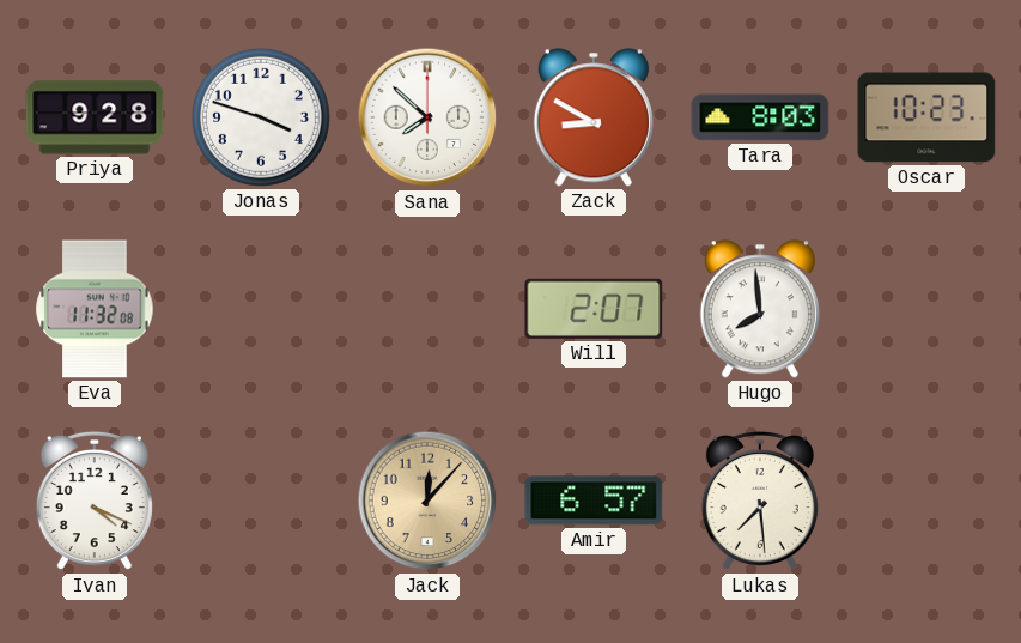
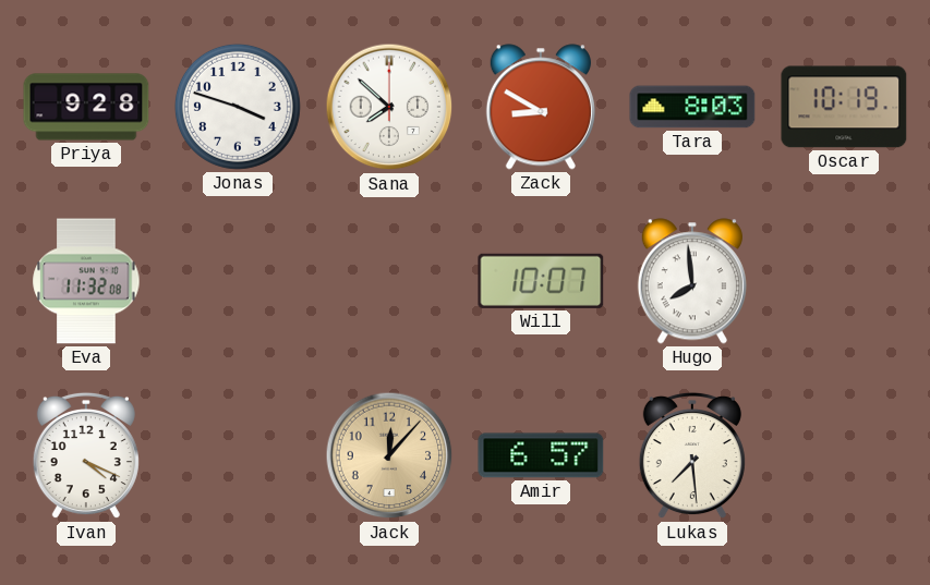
Oscar: 10:23 -> 10:19
Will: 2:07 -> 10:07
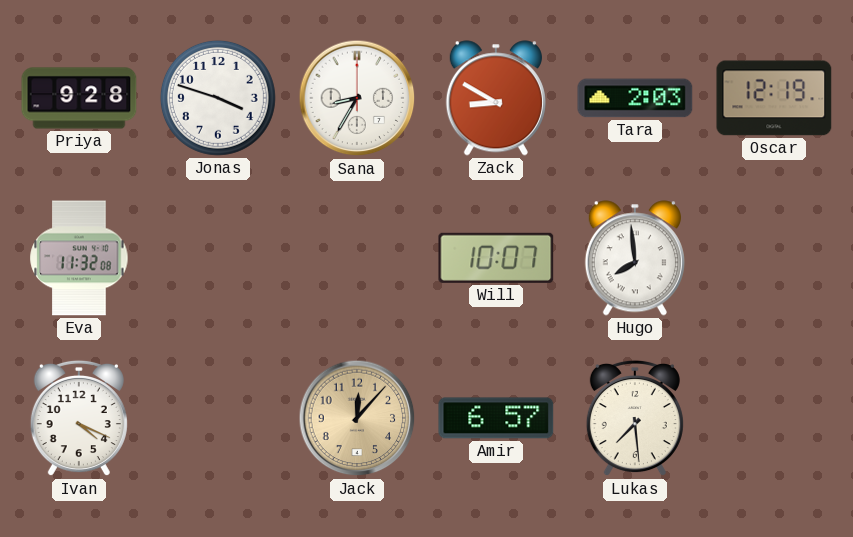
Sana: 7:52 -> 8:35
Tara: 8:03 -> 2:03
Oscar: 10:19 -> 12:19
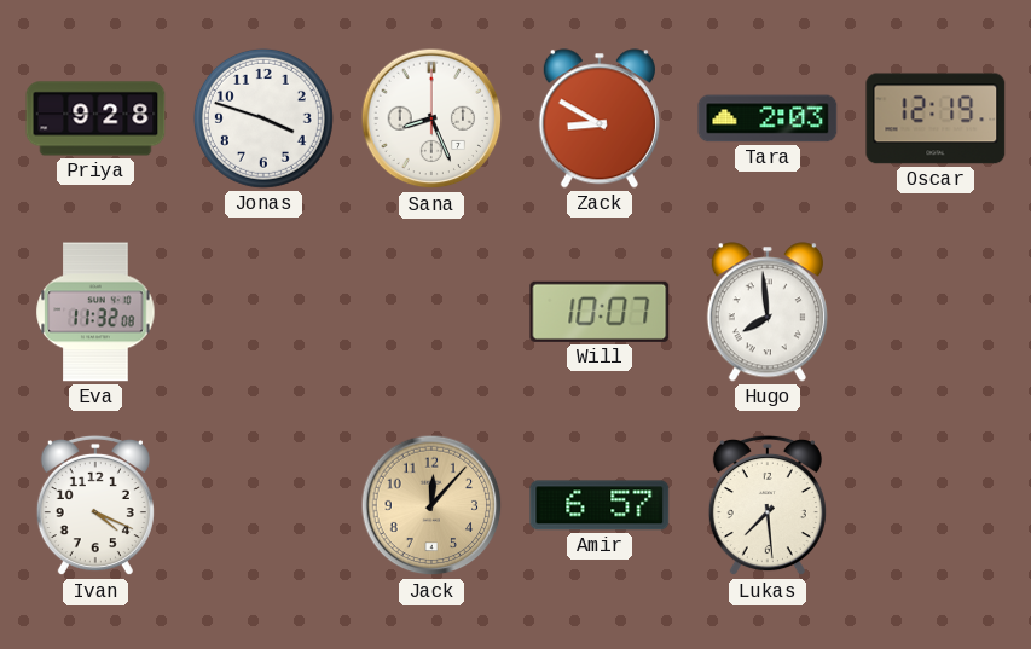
Sana: 8:35 -> 8:26
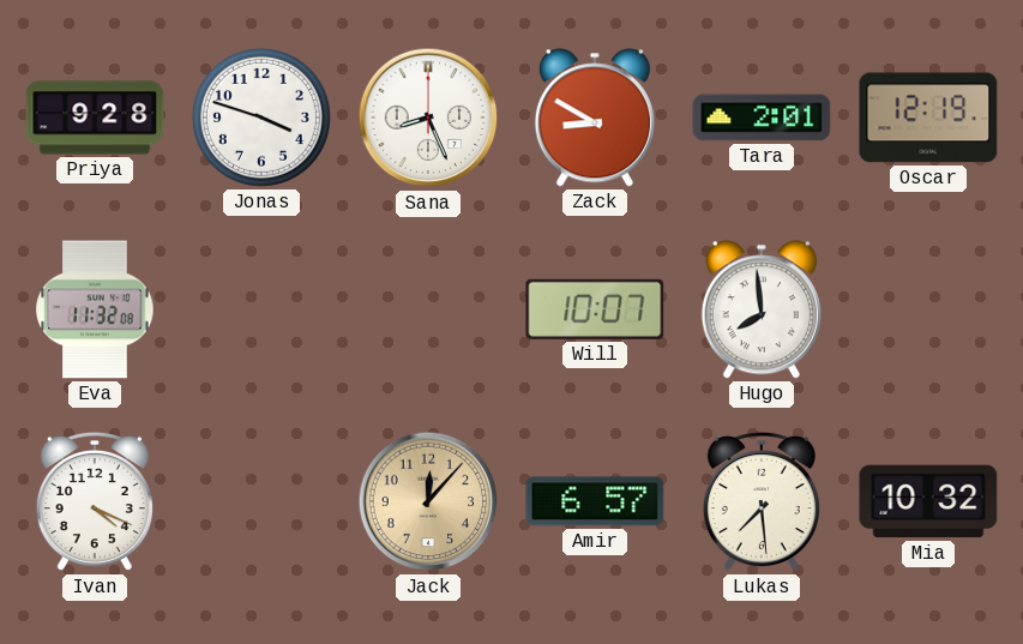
Tara: 2:03 -> 2:01
Mia: none -> 10:32
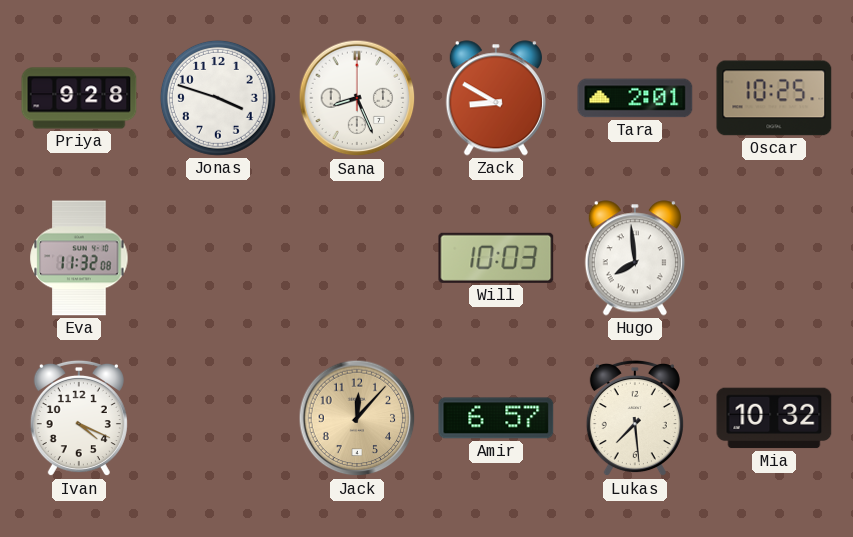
Oscar: 12:19 -> 10:25
Will: 10:07 -> 10:03
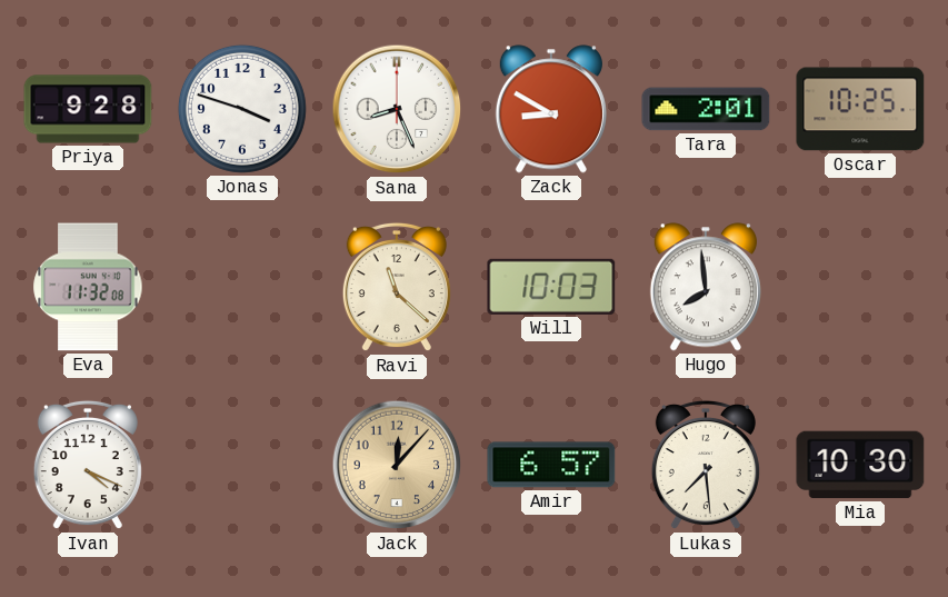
Ravi: none -> 11:22
Mia: 10:32 -> 10:30
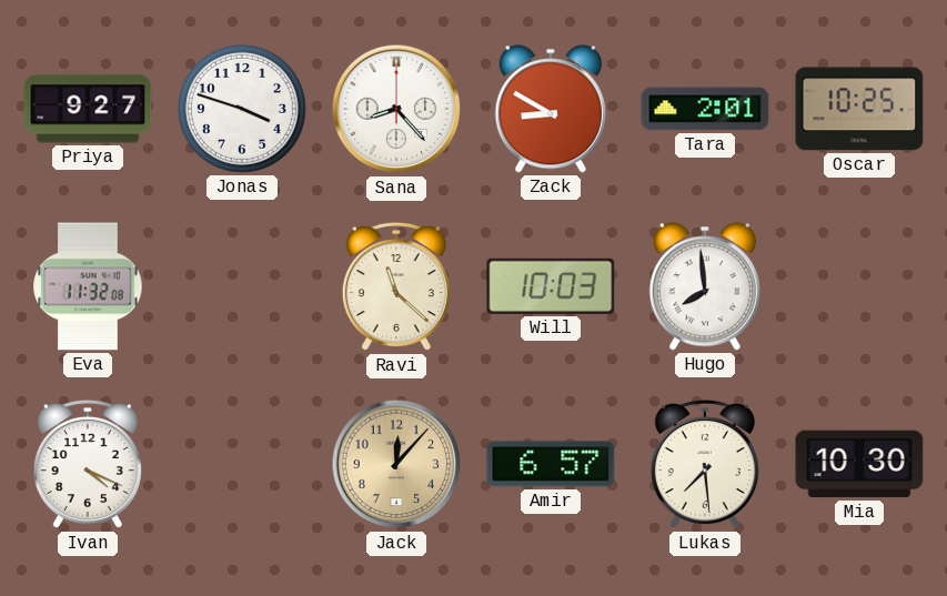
Priya: 9:28 -> 9:27
Sana: 8:26 -> 8:23
